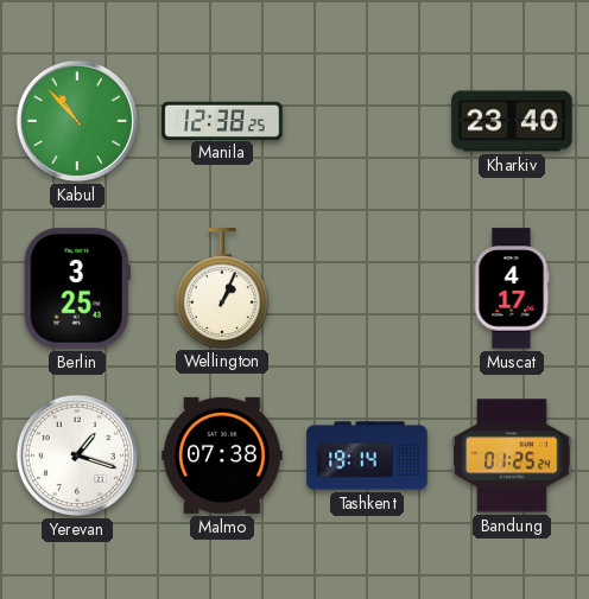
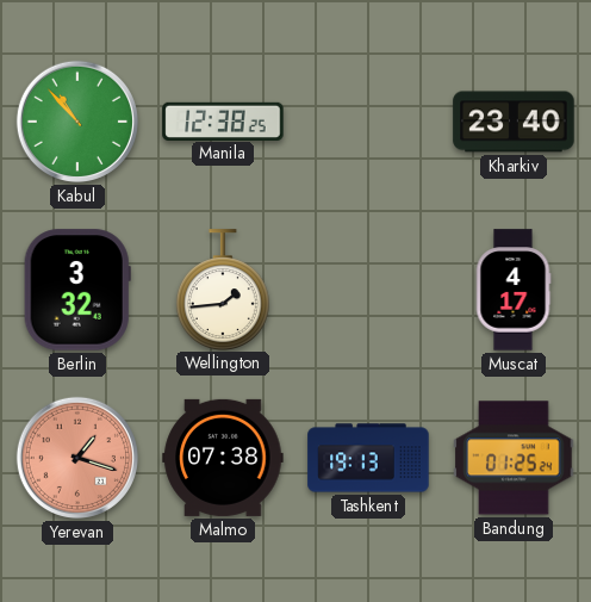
Berlin: 3:25 -> 3:32
Wellington: 1:04 -> 1:44
Yerevan dial: white -> salmon
Tashkent: 19:14 -> 19:13
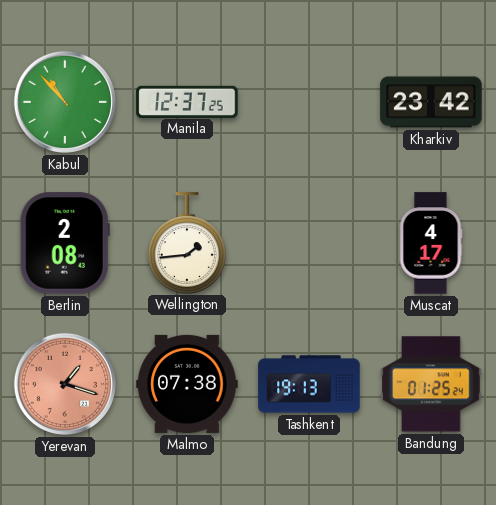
Manila: 12:38 -> 12:37
Kharkiv: 23:40 -> 23:42
Berlin: 3:32 -> 2:08
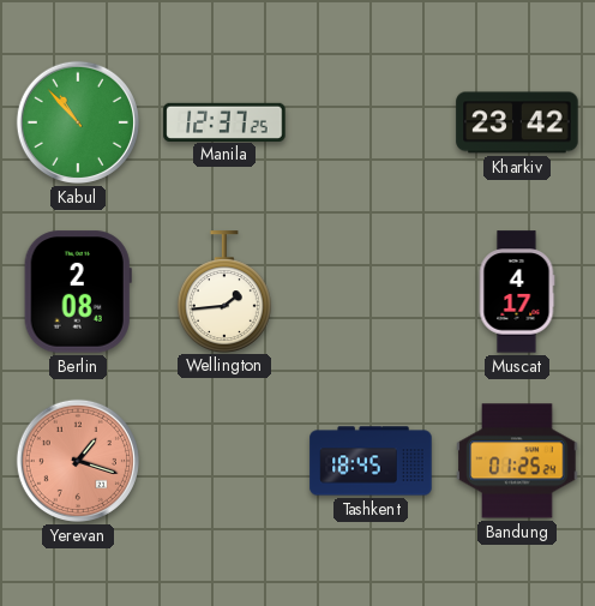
Malmo: 07:38 -> none
Tashkent: 19:13 -> 18:45
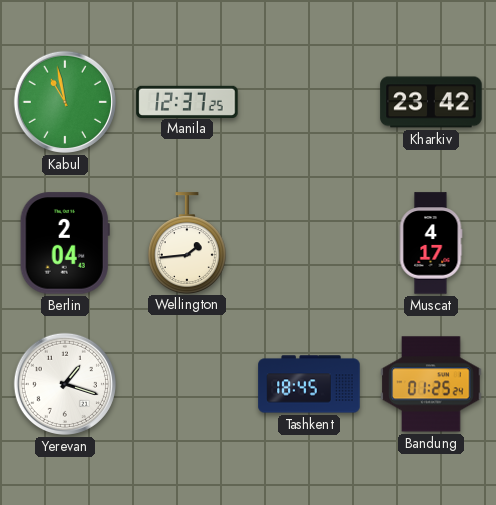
Kabul: 10:53 -> 10:58
Berlin: 2:08 -> 2:04
Yerevan dial: salmon -> white
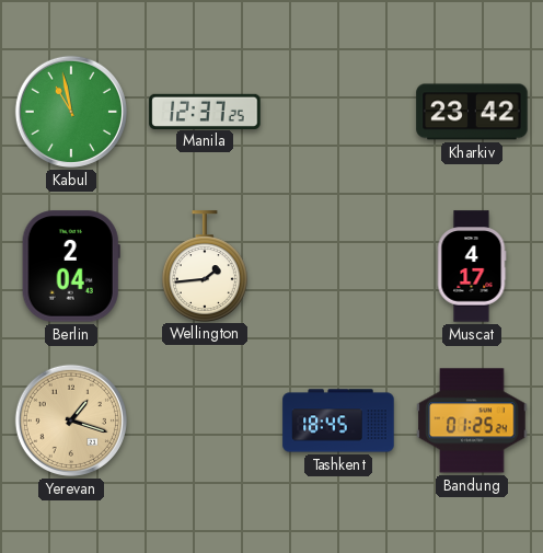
Yerevan dial: white -> champagne
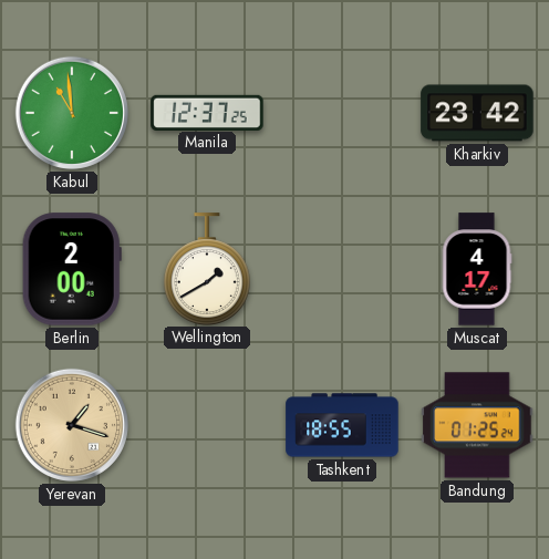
Kabul: 10:58 -> 10:59
Berlin: 2:04 -> 2:00
Wellington: 1:44 -> 1:40
Tashkent: 18:45 -> 18:55
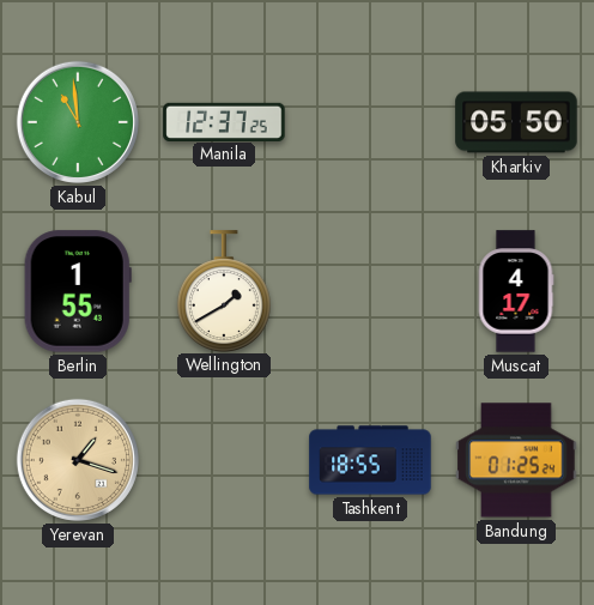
Kharkiv: 23:42 -> 05:50
Berlin: 2:00 -> 1:55
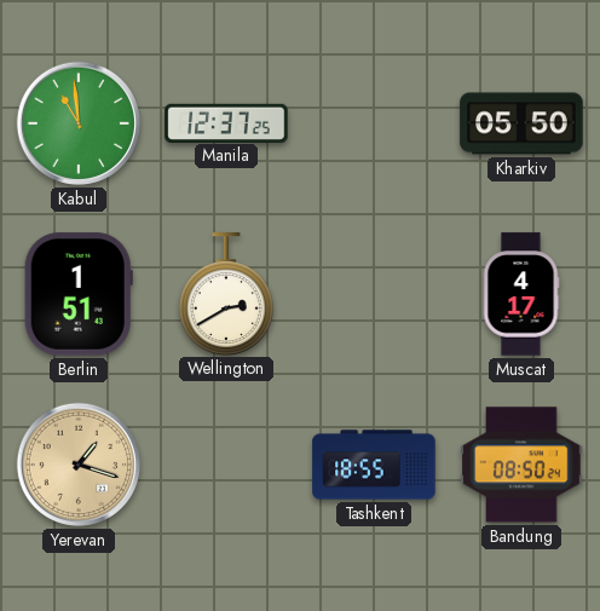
Berlin: 1:55 -> 1:51
Wellington: 1:40 -> 2:40
Bandung: 01:25 -> 08:50
